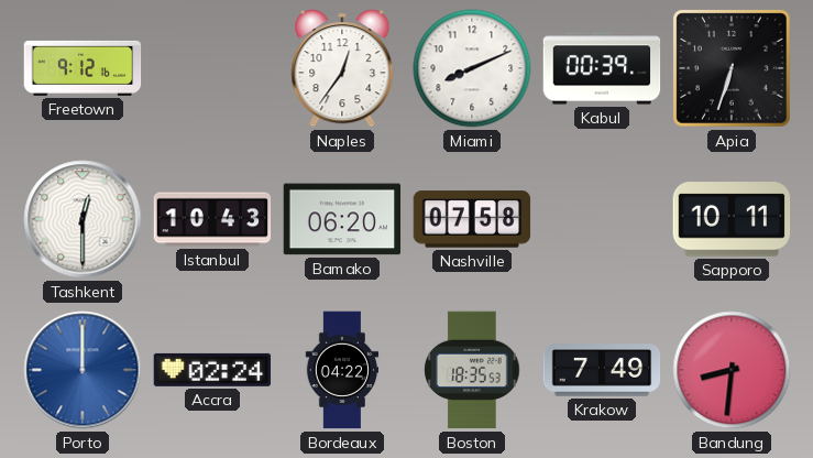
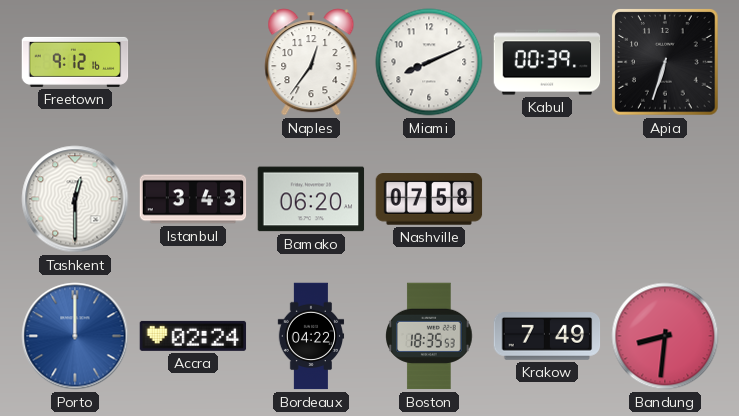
Istanbul: 10:43 -> 3:43
Sapporo: 10:11 -> none
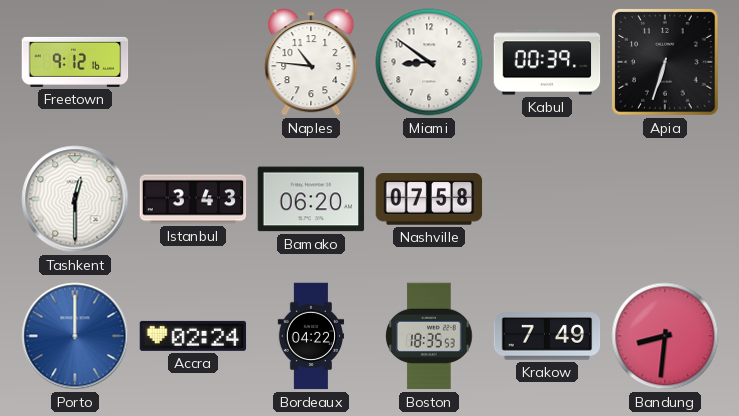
Naples: 12:36 -> 10:46
Miami: 8:11 -> 8:51
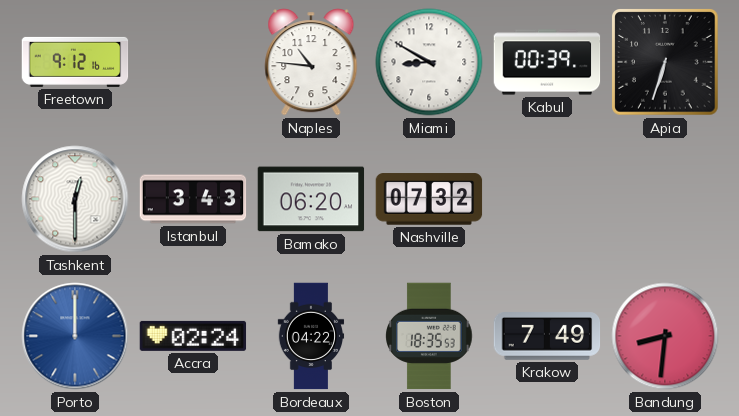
Miami: 8:51 -> 8:50
Nashville: 07:58 -> 07:32
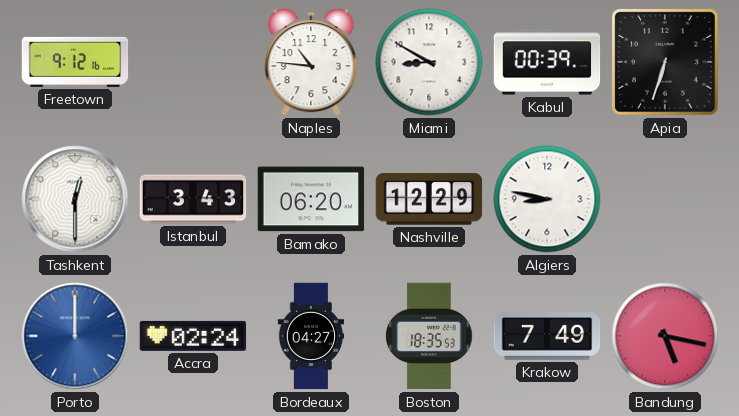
Nashville: 07:32 -> 12:29
Algiers: none -> 8:47
Bordeaux: 04:22 -> 04:27
Bandung: 8:31 -> 5:17
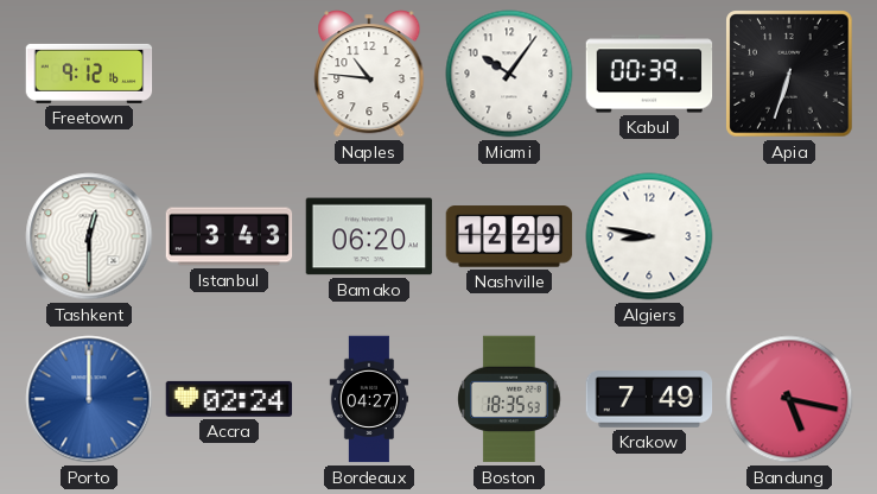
Miami: 8:50 -> 10:06
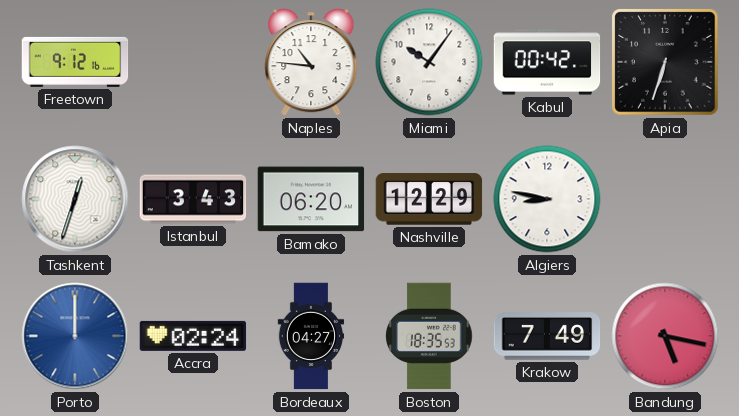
Kabul: 00:39 -> 00:42
Tashkent: 12:30 -> 12:33
